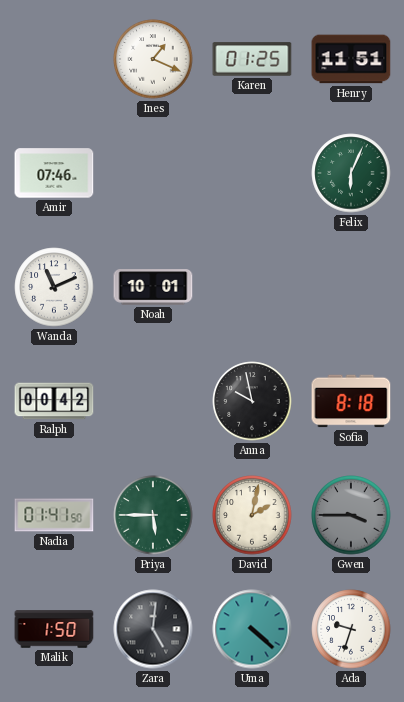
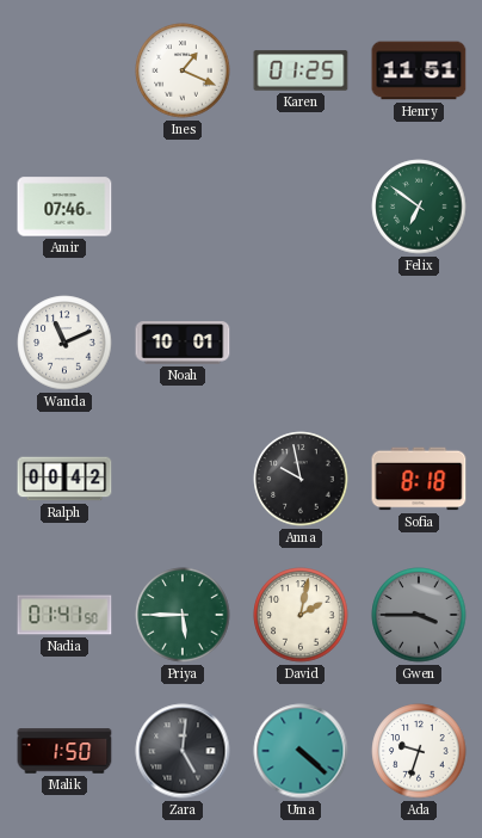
Felix: 6:04 -> 6:51
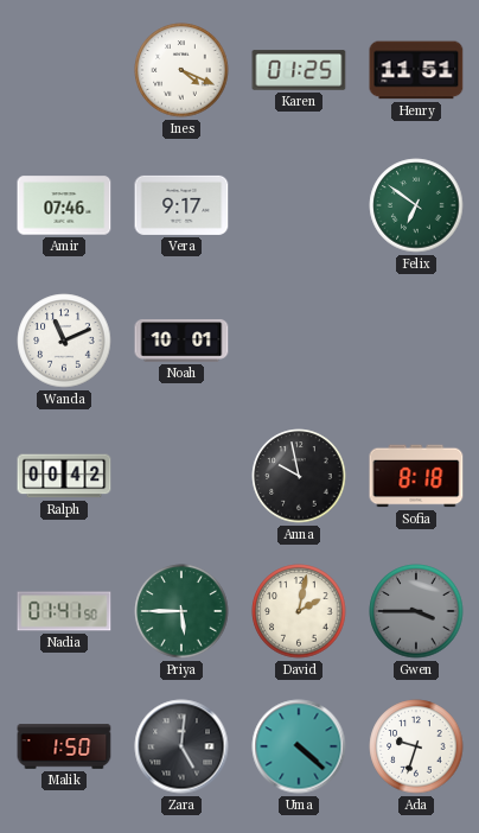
Ines: 1:19 -> 4:19
Vera: none -> 9:17
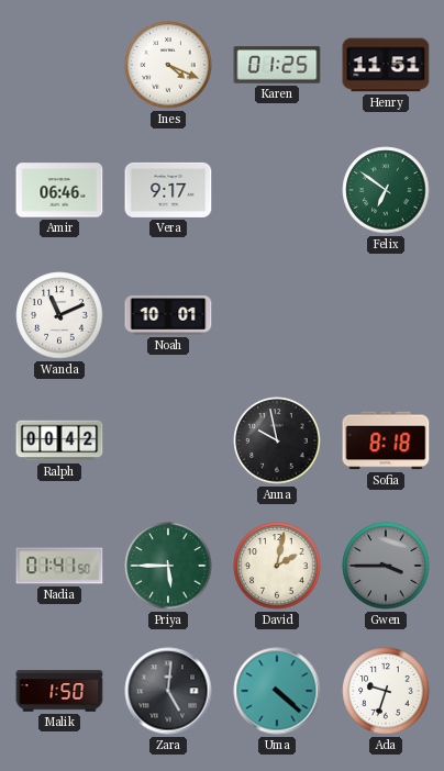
Amir: 07:46 -> 06:46
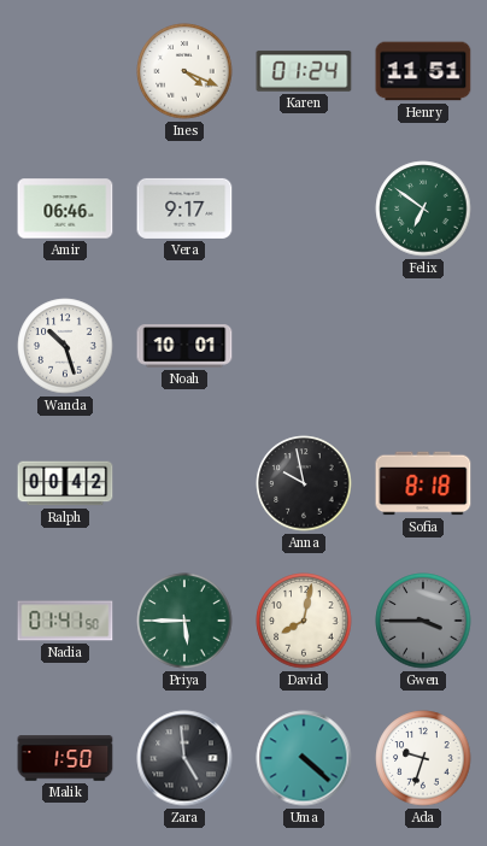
Karen: 01:25 -> 01:24
Wanda: 11:11 -> 10:27
David: 2:02 -> 8:02
Zara: 5:01 -> 4:59
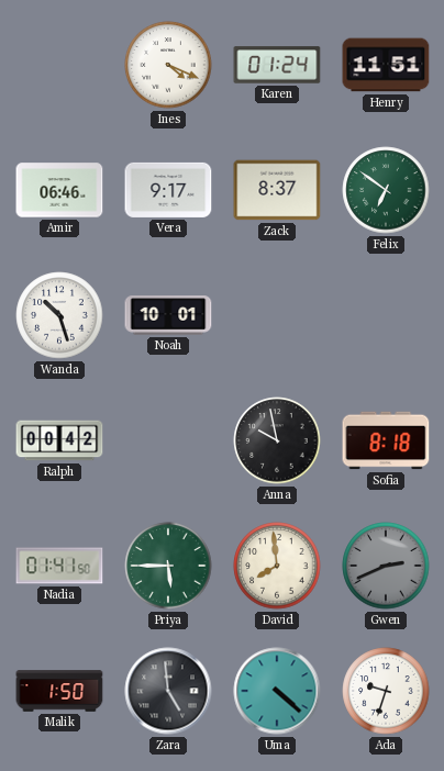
Zack: none -> 8:37
David: 8:02 -> 7:59
Gwen: 3:45 -> 2:41
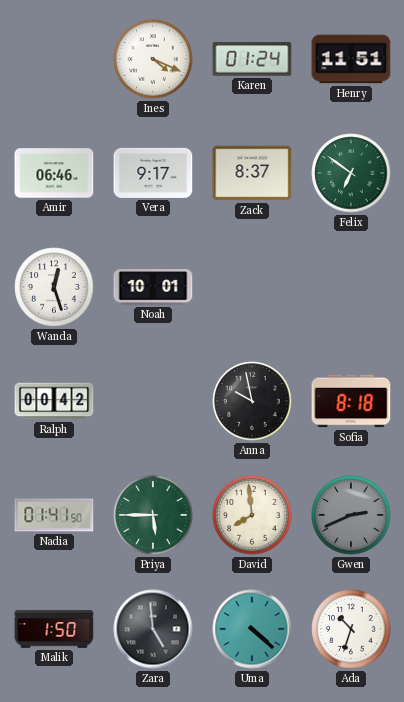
Wanda: 10:27 -> 12:27
Ada: 9:33 -> 10:33
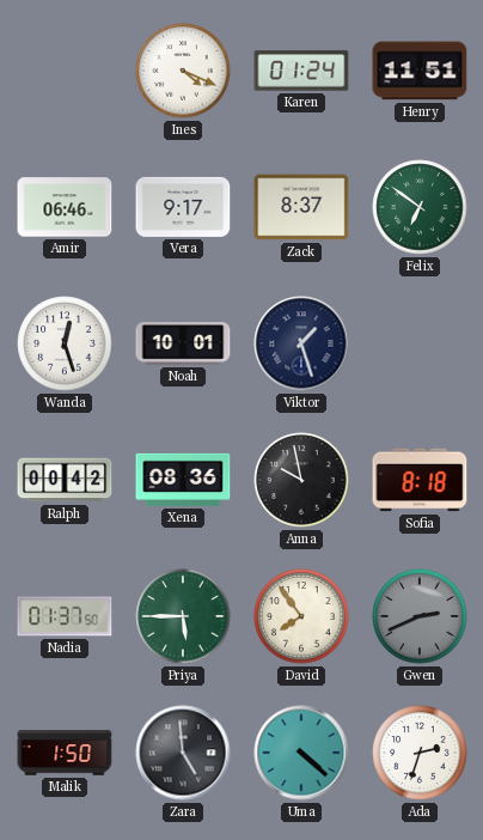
Viktor: none -> 1:27
Xena: none -> 08:36
Nadia: 01:41 -> 01:37
David: 7:59 -> 7:54
Ada: 10:33 -> 2:33
